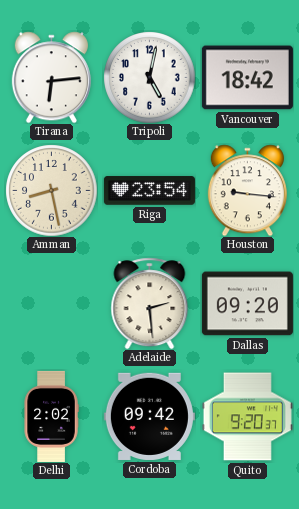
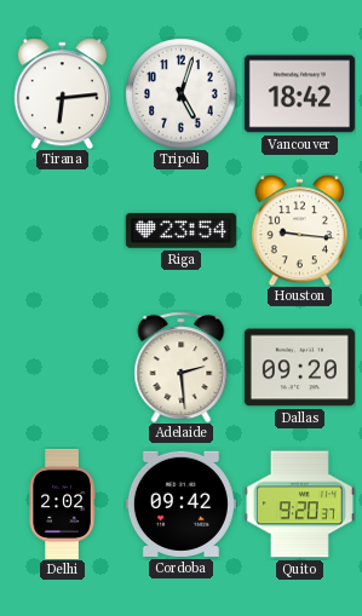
Tripoli: 5:02 -> 5:03
Amman: 8:28 -> none
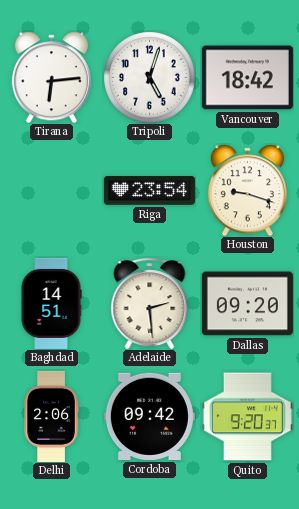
Houston: 9:16 -> 9:18
Baghdad: none -> 14:51
Delhi: 2:02 -> 2:06
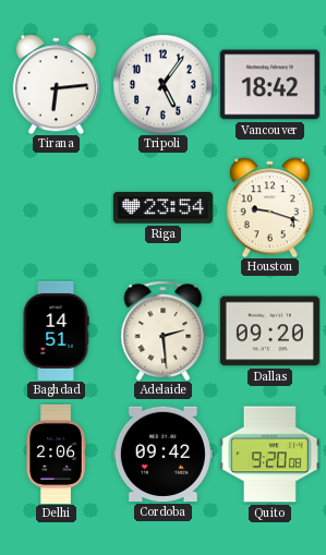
Tripoli: 5:03 -> 5:06
Quito: 9:20:37 -> 9:20:08
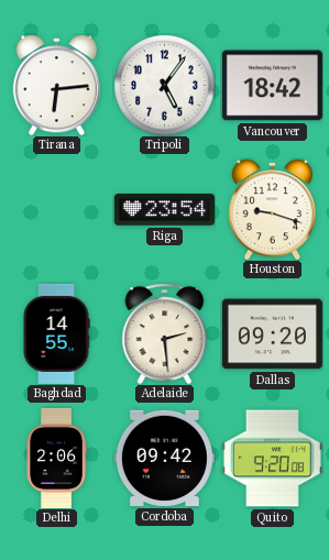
Baghdad: 14:51 -> 14:55
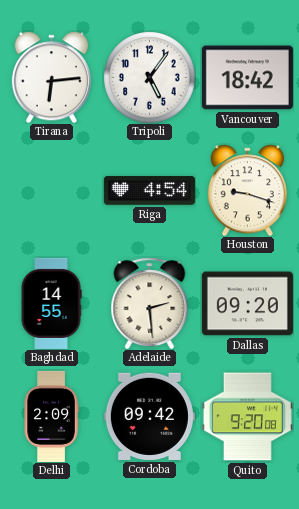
Riga: 23:54 -> 4:54
Delhi: 2:06 -> 2:09
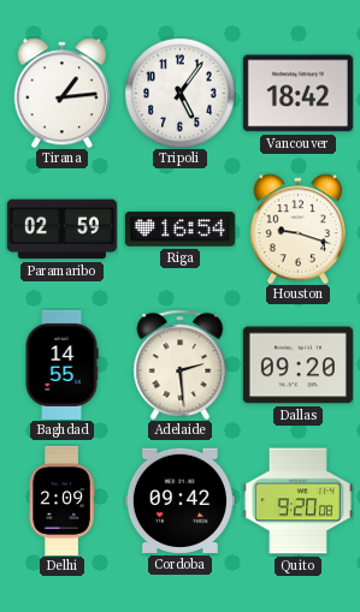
Tirana: 6:14 -> 1:14
Paramaribo: none -> 02:59
Riga: 4:54 -> 16:54
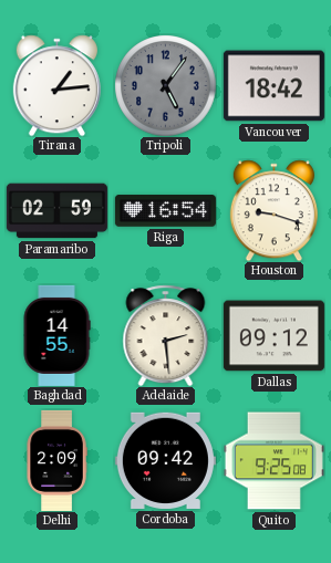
Tripoli dial: white -> grey
Dallas: 09:20 -> 09:12
Quito: 9:20 -> 9:25
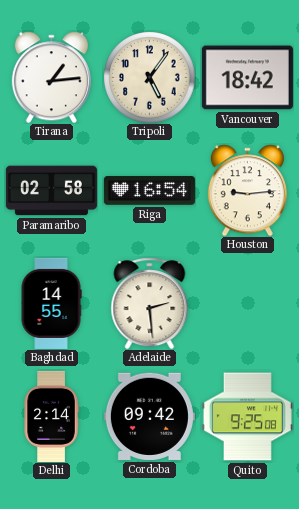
Tripoli dial: grey -> cream
Paramaribo: 02:59 -> 02:58
Houston: 9:18 -> 9:14
Dallas: 09:12 -> none
Delhi: 2:09 -> 2:14
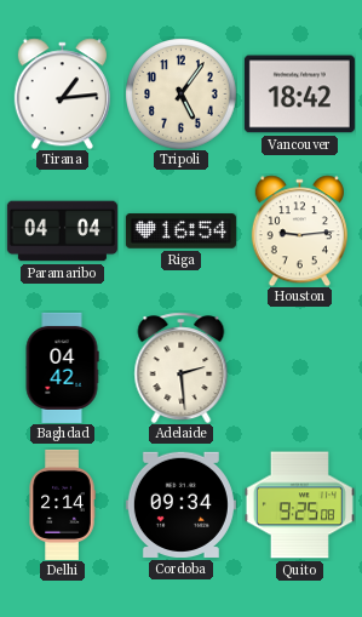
Paramaribo: 02:58 -> 04:04
Baghdad: 14:55 -> 04:42
Cordoba: 09:42 -> 09:34
